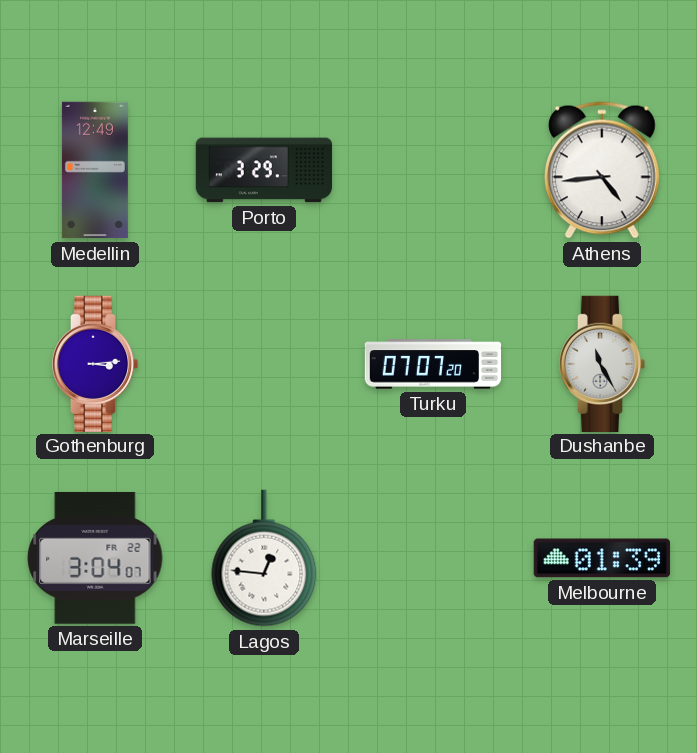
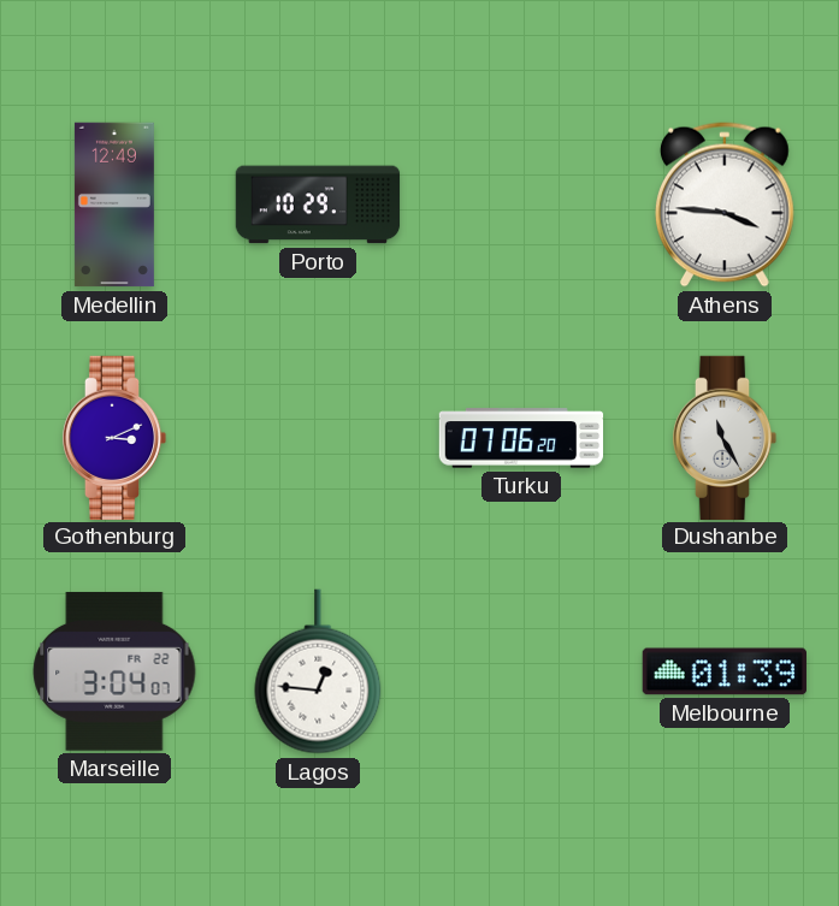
Porto: 3:29 -> 10:29
Athens: 4:44 -> 3:46
Gothenburg: 3:14 -> 3:11
Turku: 07:07 -> 07:06
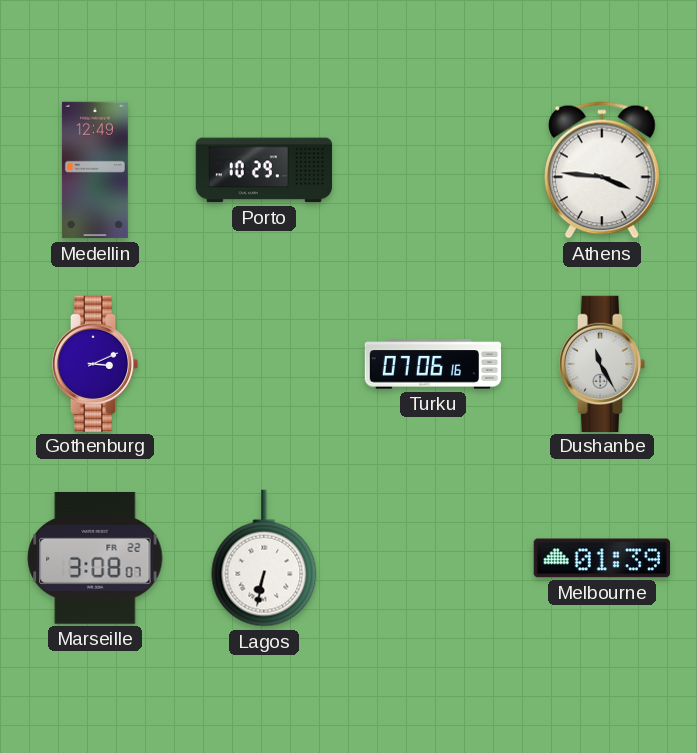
Turku: 07:06:20 -> 07:06:16
Marseille: 3:04 -> 3:08
Lagos: 12:46 -> 6:32
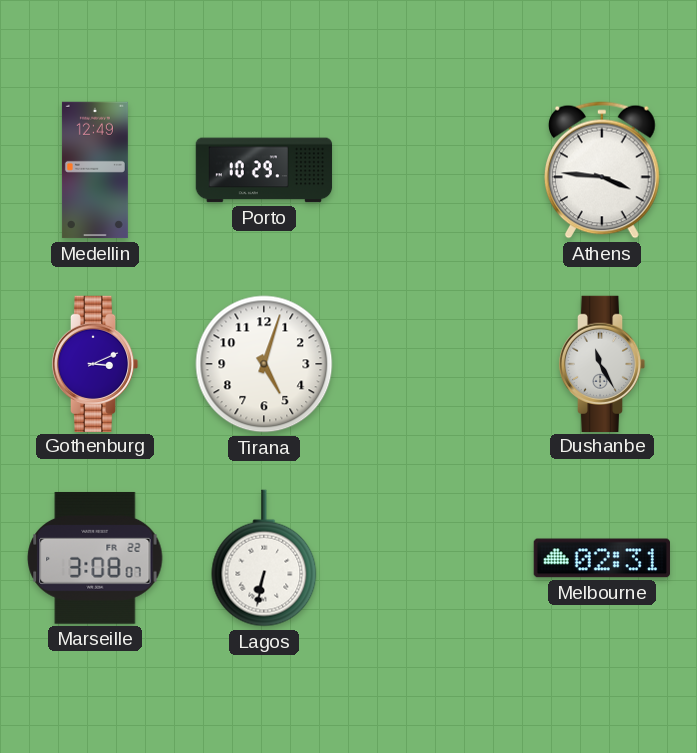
Tirana: none -> 5:03
Turku: 07:06 -> none
Melbourne: 01:39 -> 02:31
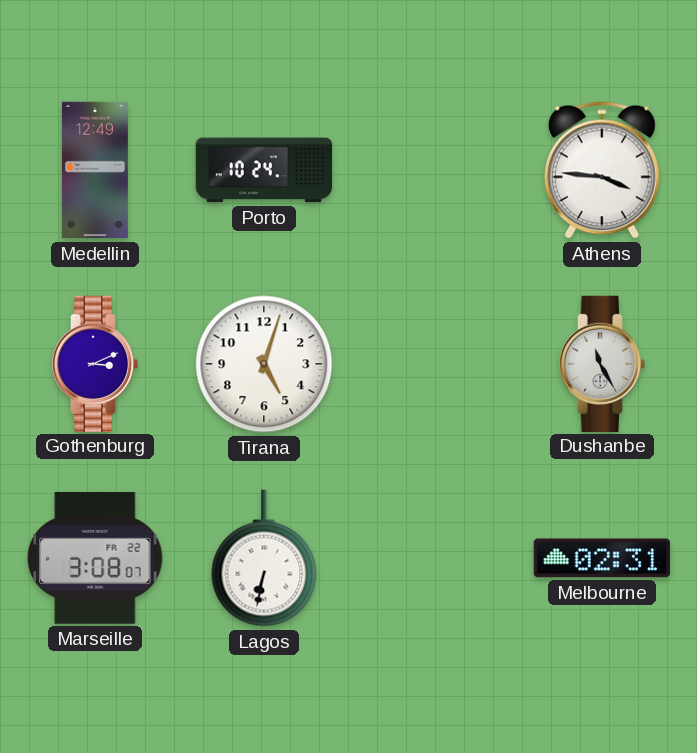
Porto: 10:29 -> 10:24
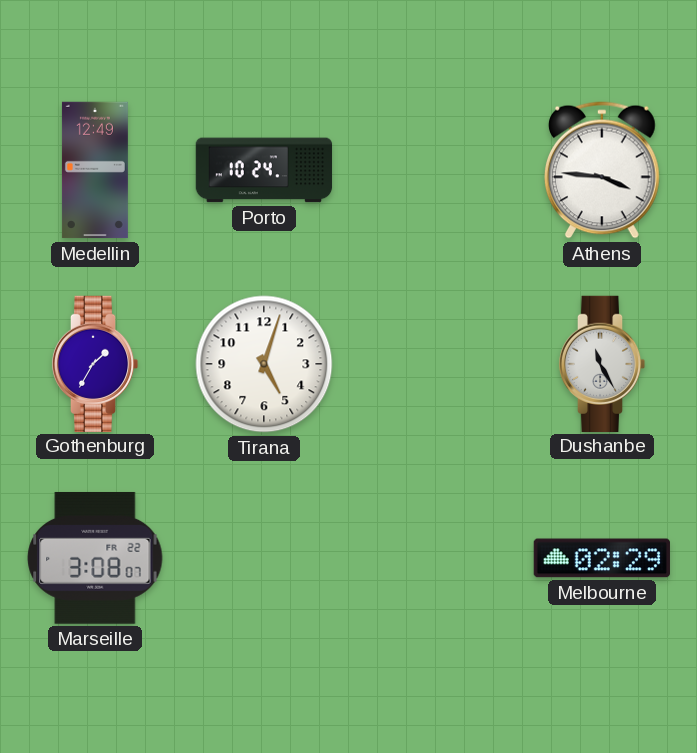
Gothenburg: 3:11 -> 1:35
Lagos: 6:32 -> none
Melbourne: 02:31 -> 02:29
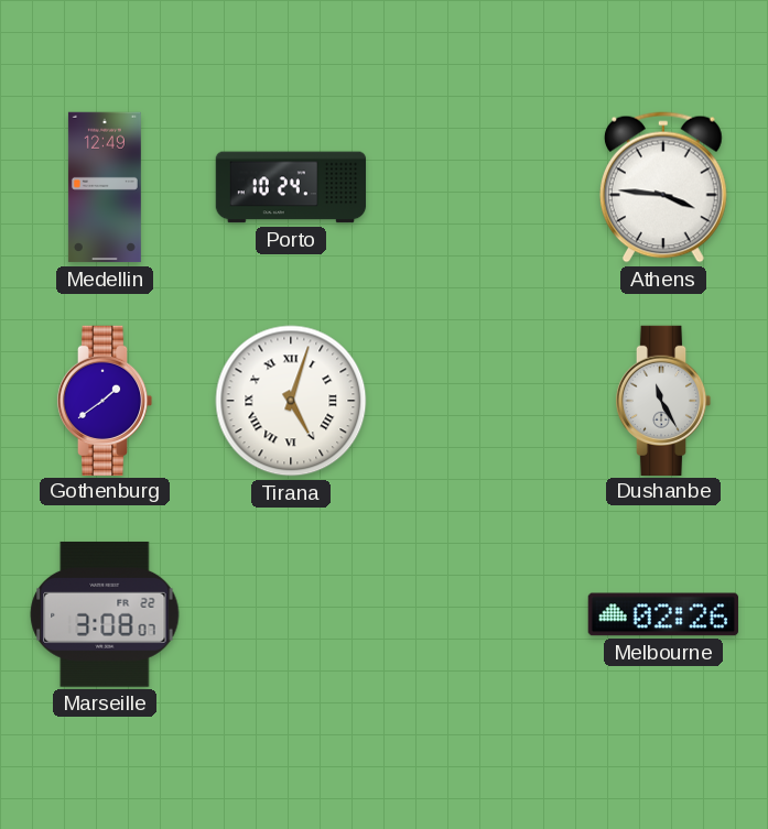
Gothenburg: 1:35 -> 1:39
Tirana numerals: Arabic -> Roman
Melbourne: 02:29 -> 02:26
